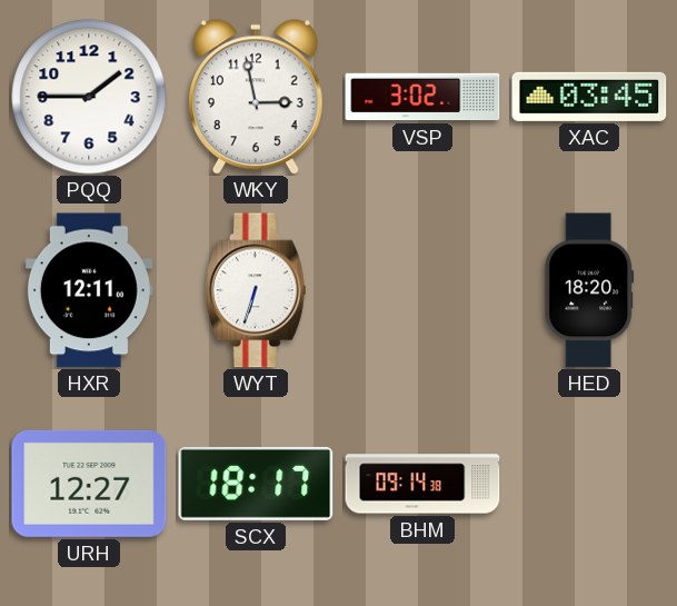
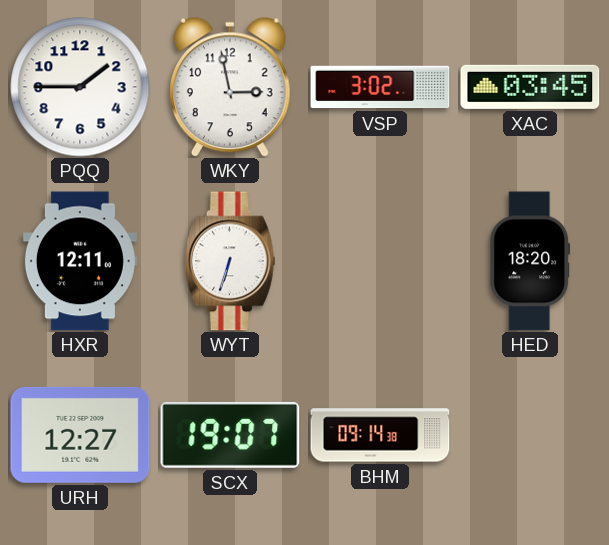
SCX: 18:17 -> 19:07
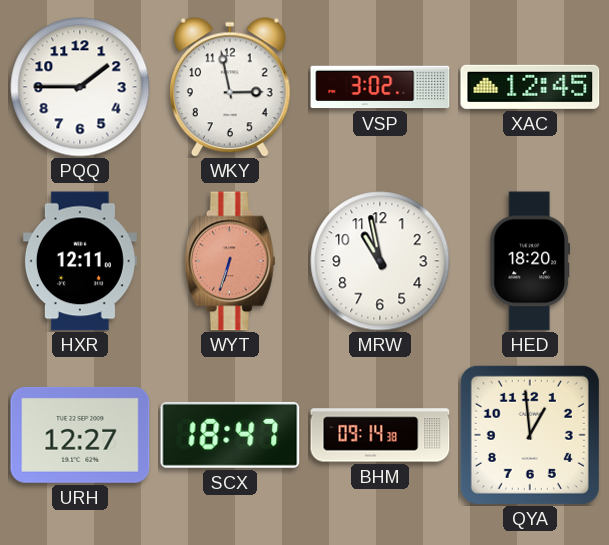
XAC: 03:45 -> 12:45
WYT dial: white -> salmon
MRW: none -> 10:58
SCX: 19:07 -> 18:47
QYA: none -> 12:59
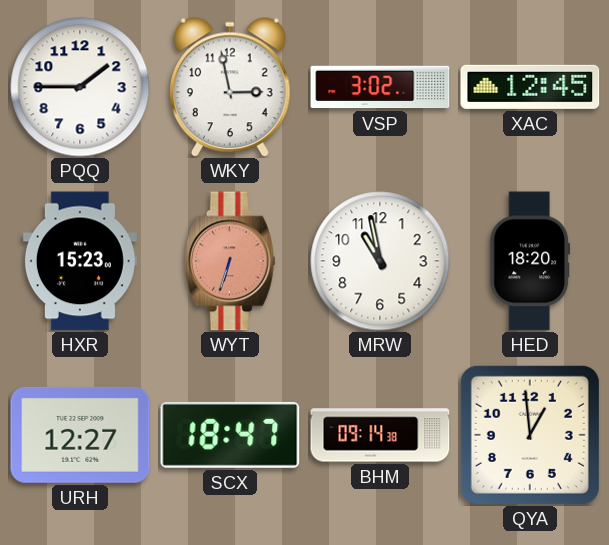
HXR: 12:11 -> 15:23
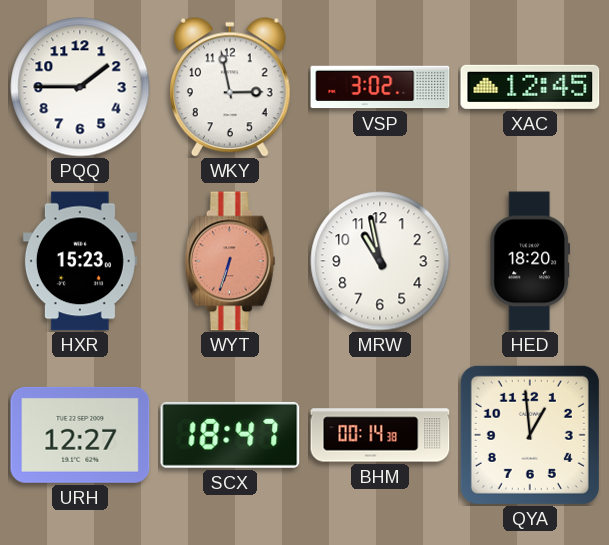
BHM: 09:14 -> 00:14
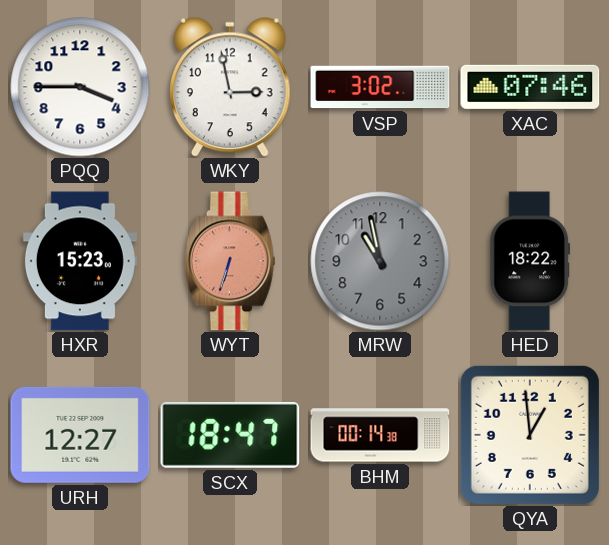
PQQ: 1:45 -> 3:45
XAC: 12:45 -> 07:46
MRW dial: white -> grey
HED: 18:20 -> 18:22
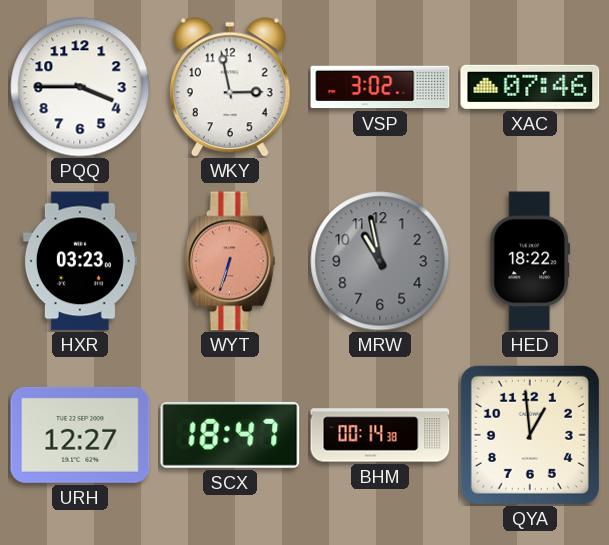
HXR: 15:23 -> 03:23
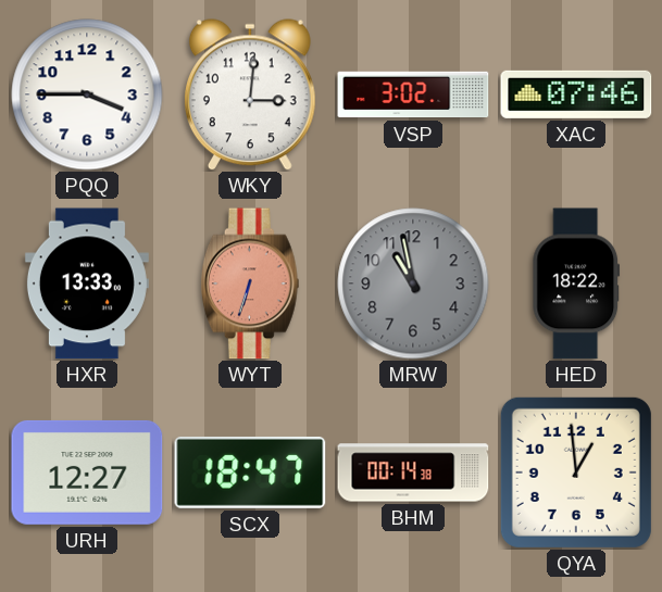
WKY: 2:58 -> 3:01
HXR: 03:23 -> 13:33
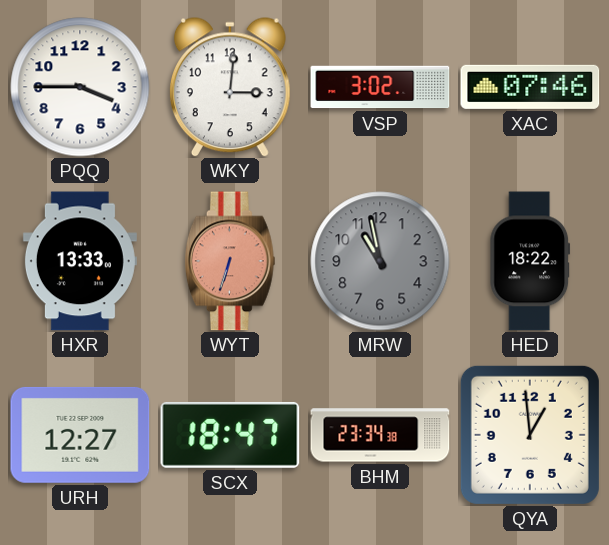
BHM: 00:14 -> 23:34
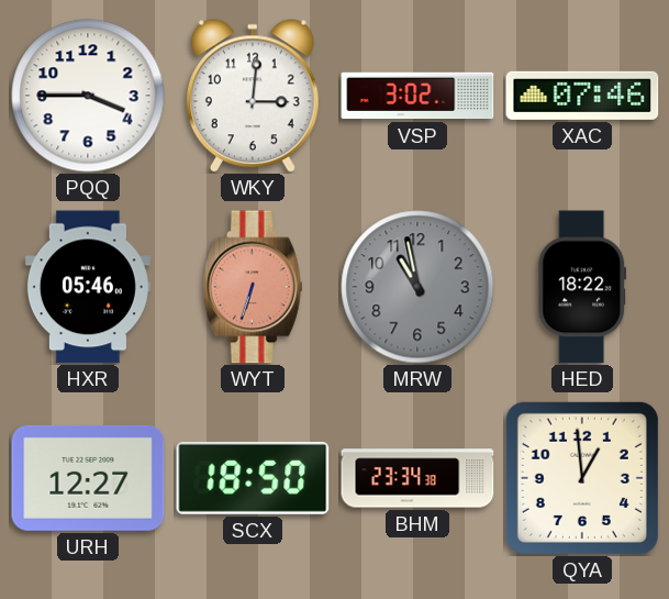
HXR: 13:33 -> 05:46
SCX: 18:47 -> 18:50
